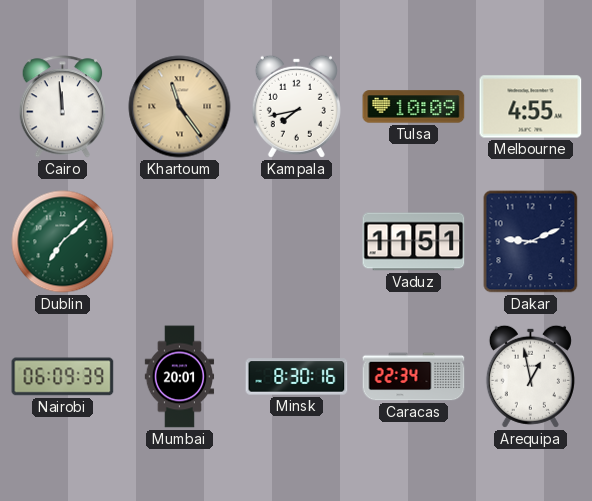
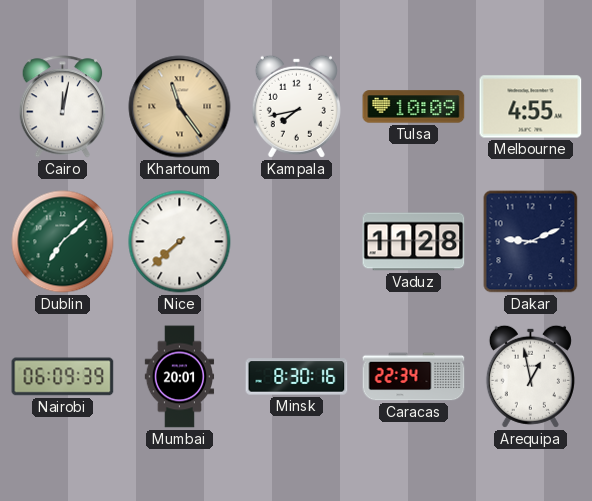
Cairo: 11:59 -> 12:02
Nice: none -> 7:38
Vaduz: 11:51 -> 11:28
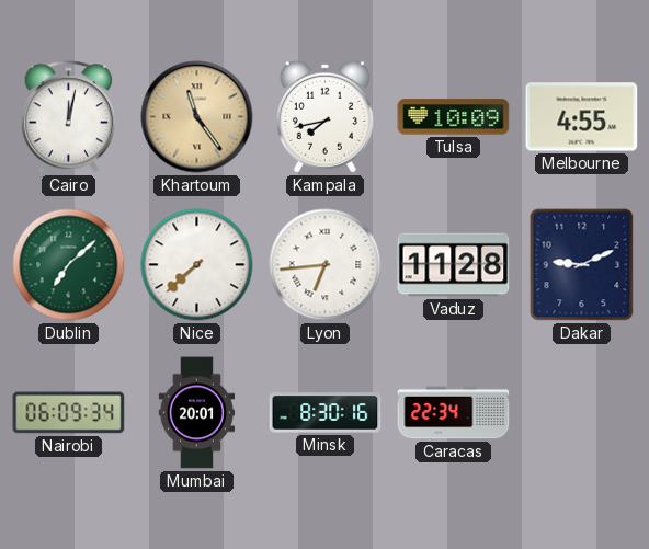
Lyon: none -> 6:44
Nairobi: 06:09:39 -> 06:09:34
Arequipa: 12:58 -> none
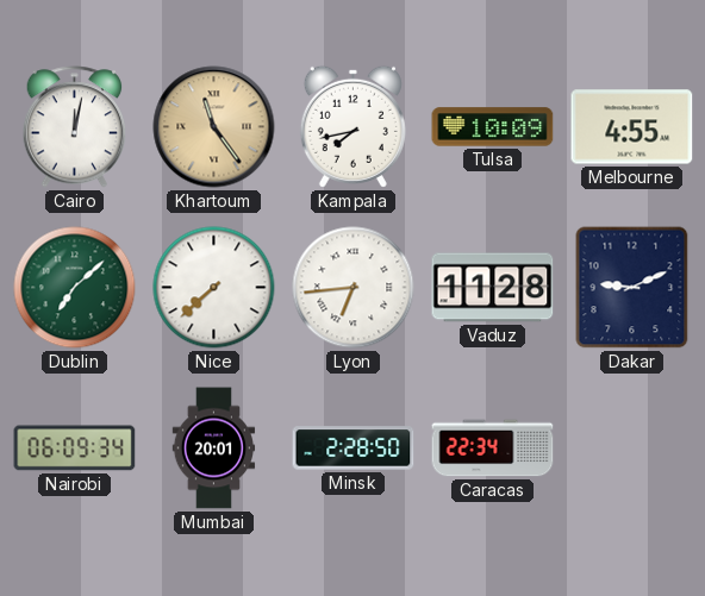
Minsk: 8:30 -> 2:28
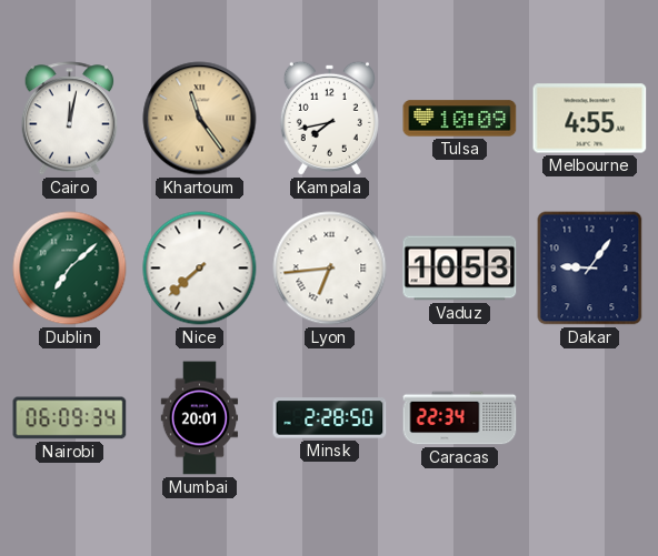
Vaduz: 11:28 -> 10:53
Dakar: 9:11 -> 9:06
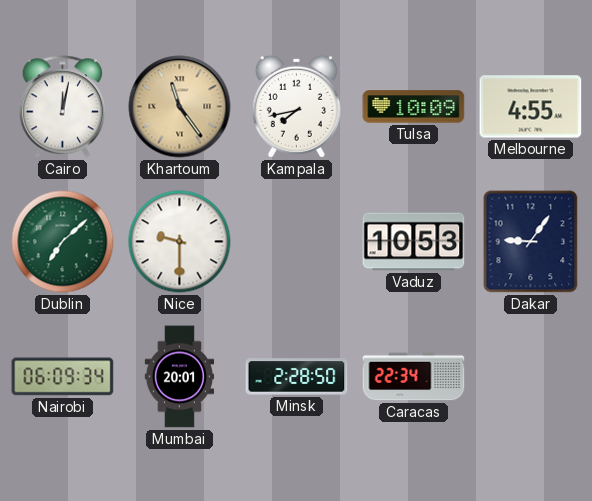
Nice: 7:38 -> 9:30
Lyon: 6:44 -> none
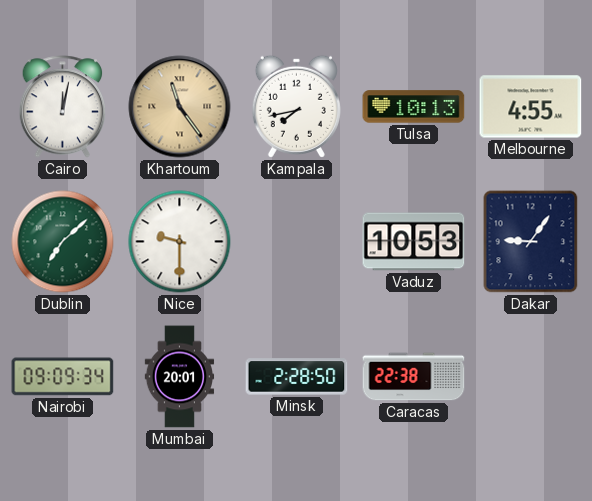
Tulsa: 10:09 -> 10:13
Nairobi: 06:09 -> 09:09
Caracas: 22:34 -> 22:38
